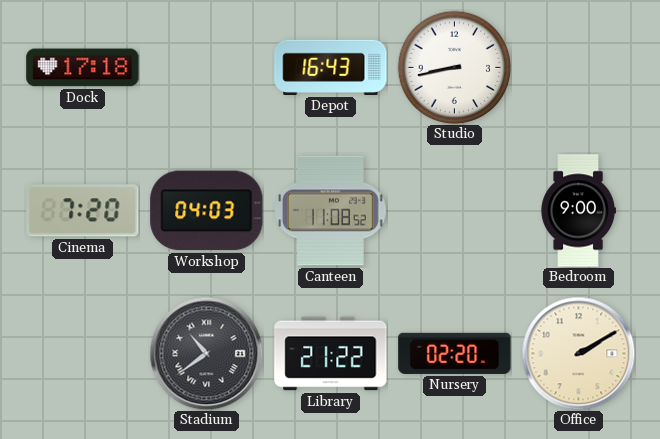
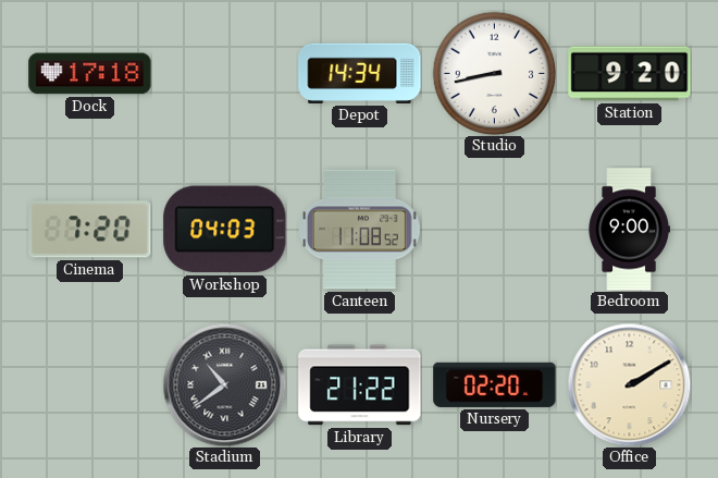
Depot: 16:43 -> 14:34
Station: none -> 9:20
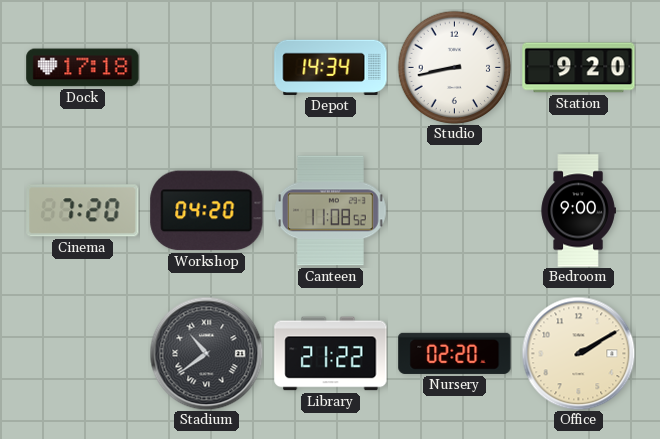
Workshop: 04:03 -> 04:20
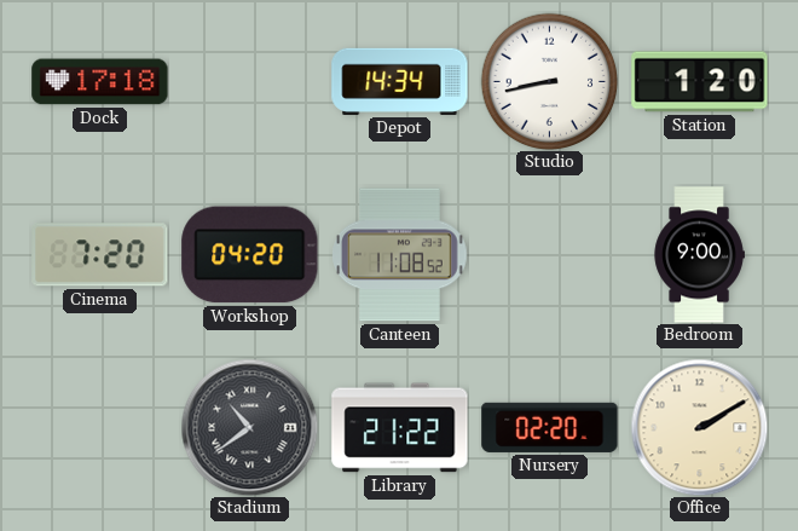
Station: 9:20 -> 1:20
